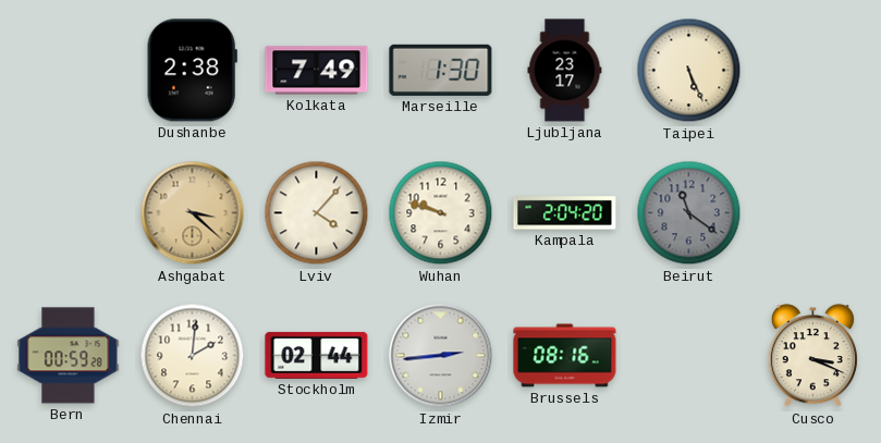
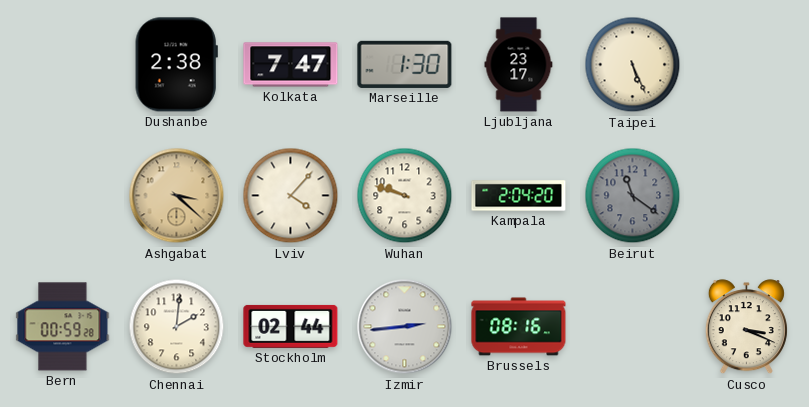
Kolkata: 7:49 -> 7:47
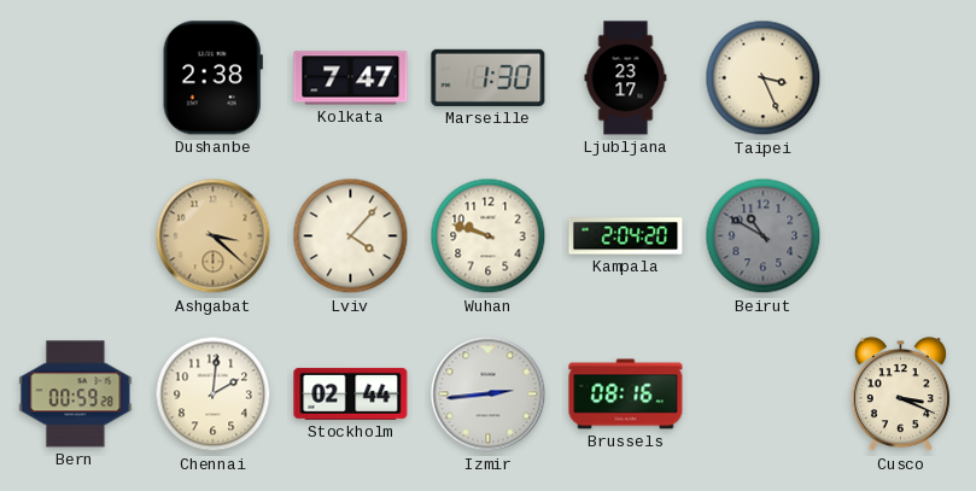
Taipei: 5:26 -> 3:26
Beirut: 11:21 -> 10:50
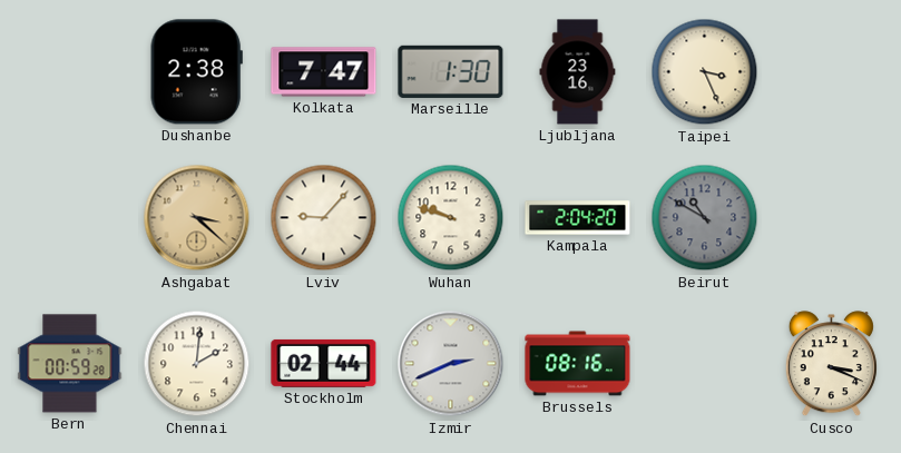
Ljubljana: 23:17 -> 23:16
Lviv: 4:07 -> 9:07
Izmir: 2:44 -> 2:41
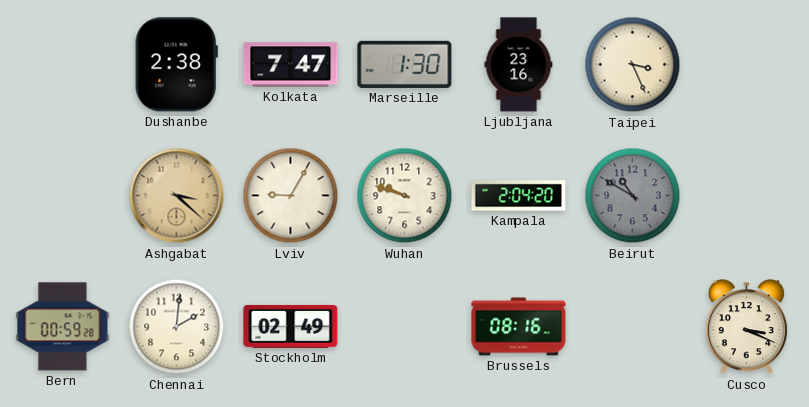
Lviv: 9:07 -> 9:05
Stockholm: 02:44 -> 02:49
Izmir: 2:41 -> none
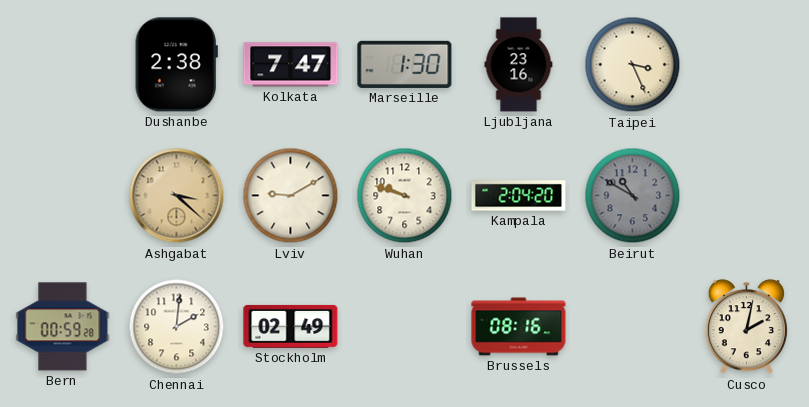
Lviv: 9:05 -> 9:10
Cusco: 3:19 -> 2:02
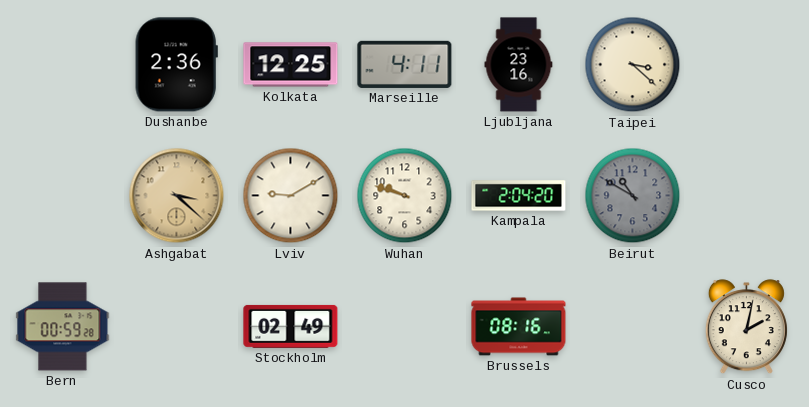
Dushanbe: 2:38 -> 2:36
Kolkata: 7:47 -> 12:25
Marseille: 1:30 -> 4:11
Taipei: 3:26 -> 3:22
Chennai: 2:01 -> none
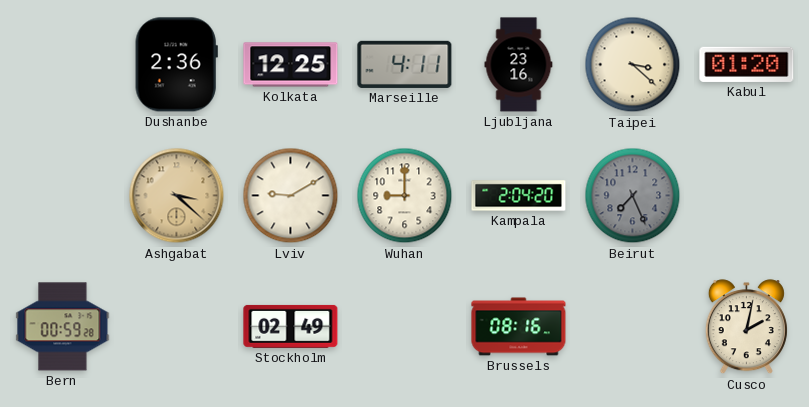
Kabul: none -> 01:20
Wuhan: 9:48 -> 9:00
Beirut: 10:50 -> 7:26
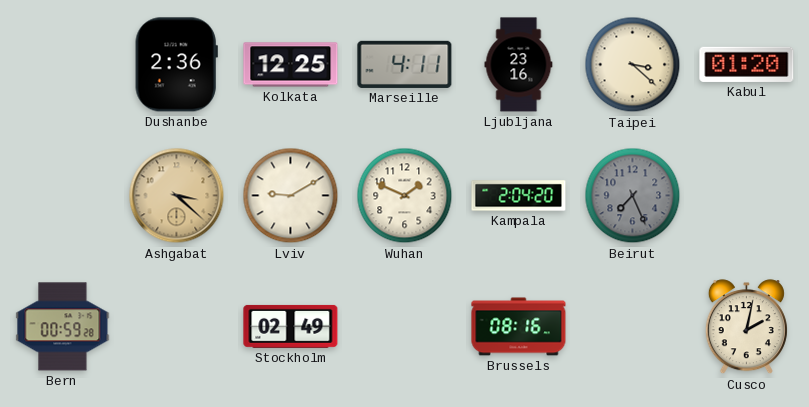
Wuhan: 9:00 -> 1:49
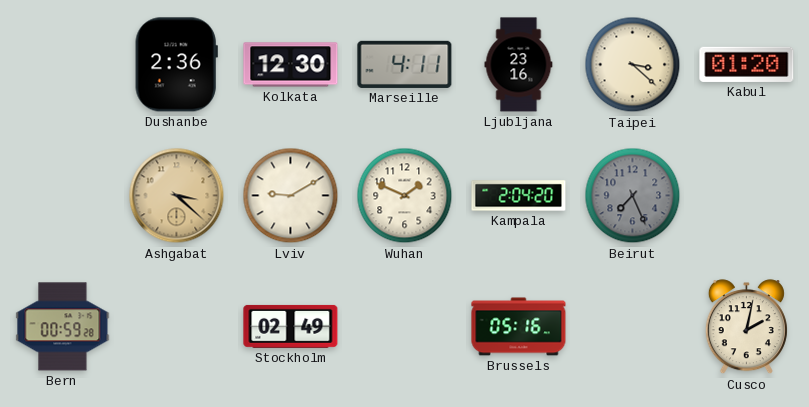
Kolkata: 12:25 -> 12:30
Brussels: 08:16 -> 05:16
